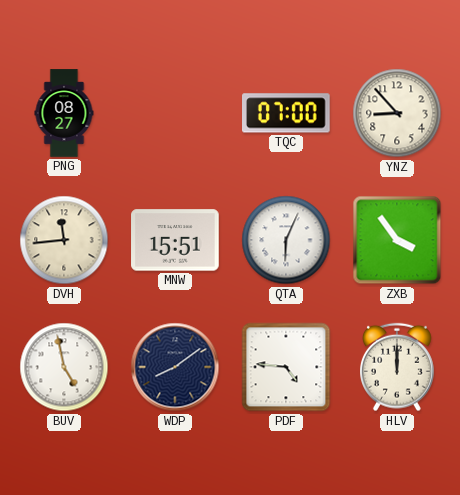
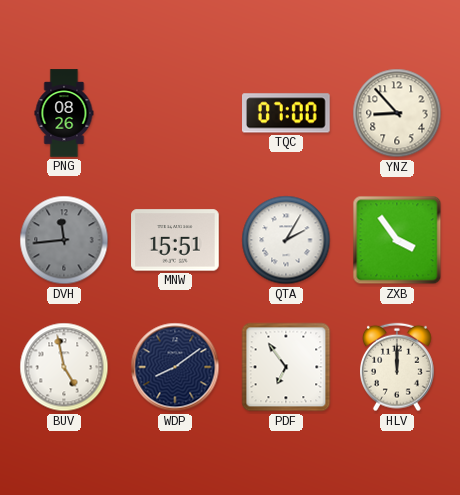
PNG: 08:27 -> 08:26
DVH dial: cream -> grey
QTA: 6:04 -> 2:05
PDF: 4:46 -> 6:54
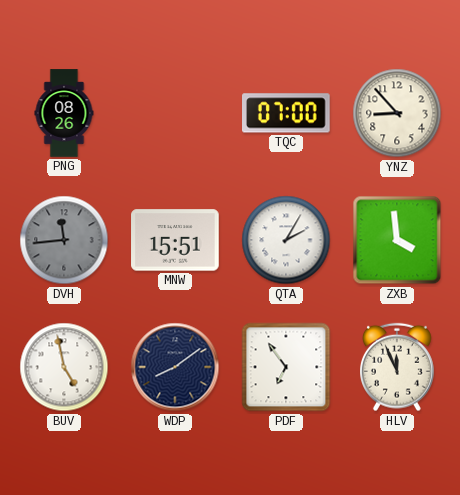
ZXB: 3:54 -> 3:59
HLV: 12:00 -> 11:56
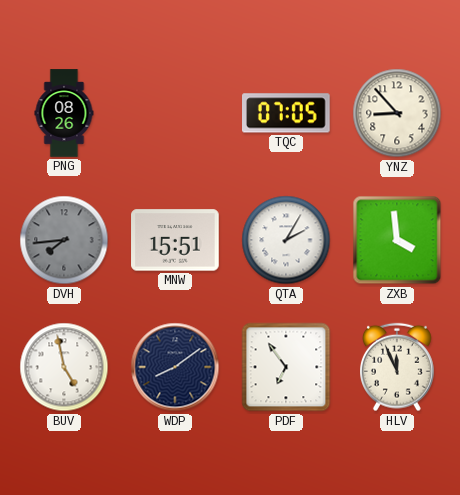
TQC: 07:00 -> 07:05
DVH: 11:44 -> 7:44
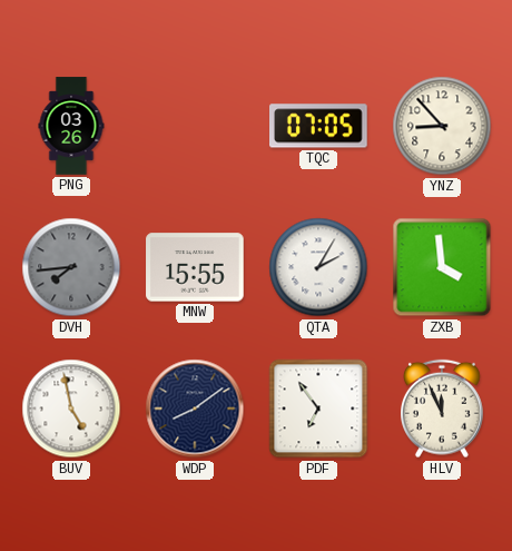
PNG: 08:26 -> 03:26
MNW: 15:51 -> 15:55
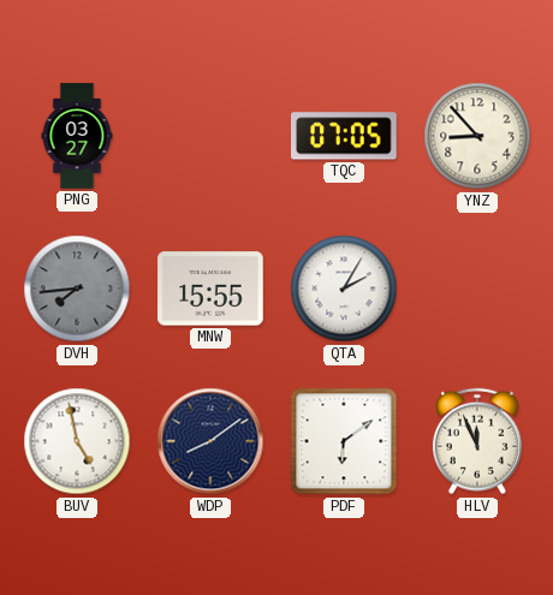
PNG: 03:26 -> 03:27
ZXB: 3:59 -> none
PDF: 6:54 -> 6:09
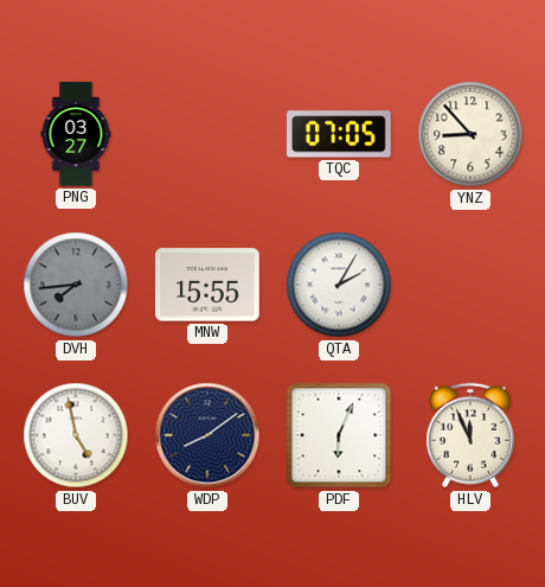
PDF: 6:09 -> 6:04
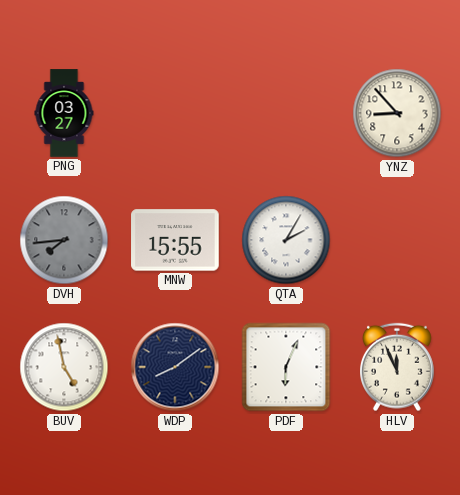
TQC: 07:05 -> none
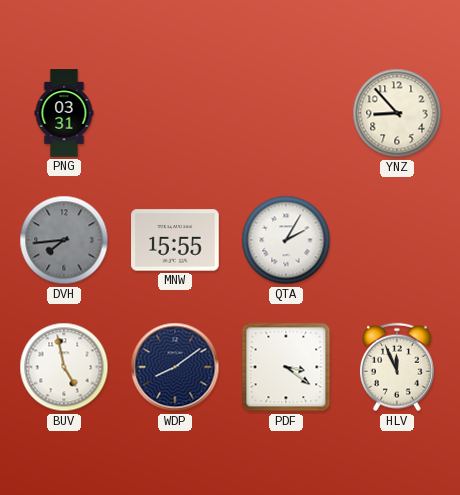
PNG: 03:27 -> 03:31
PDF: 6:04 -> 3:21
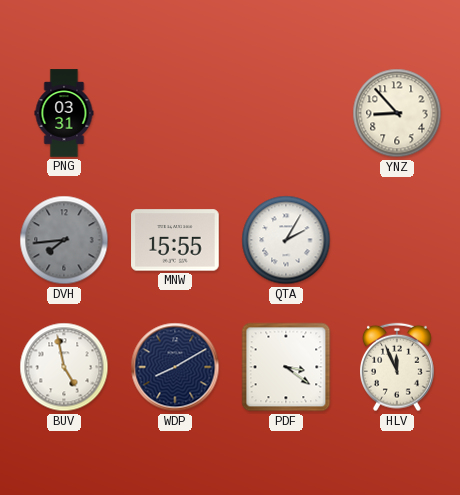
WDP: 8:09 -> 8:10
